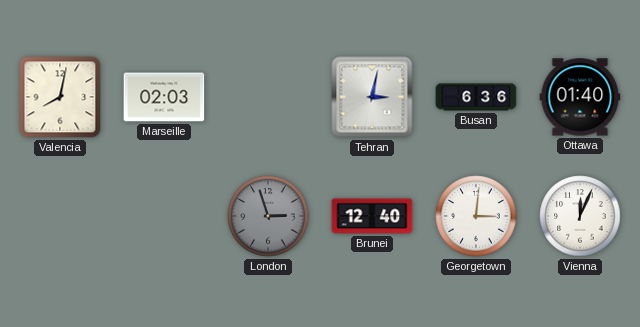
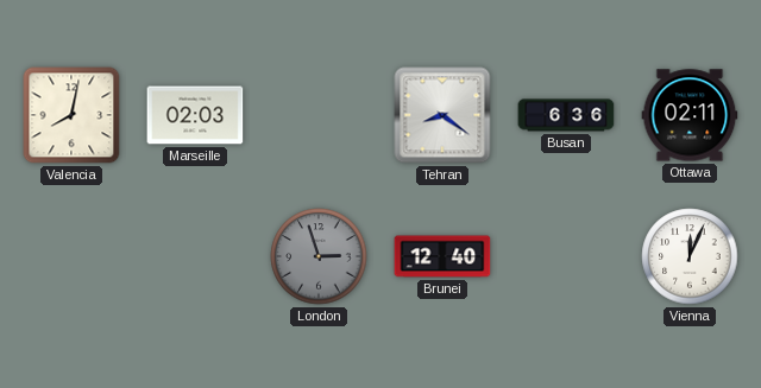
Tehran: 3:02 -> 8:21
Ottawa: 01:40 -> 02:11
Georgetown: 3:01 -> none
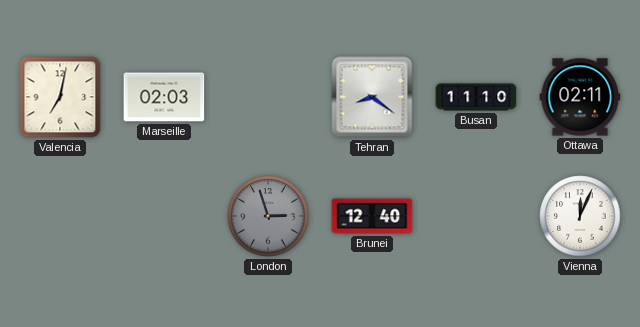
Valencia: 8:02 -> 7:02
Busan: 6:36 -> 11:10
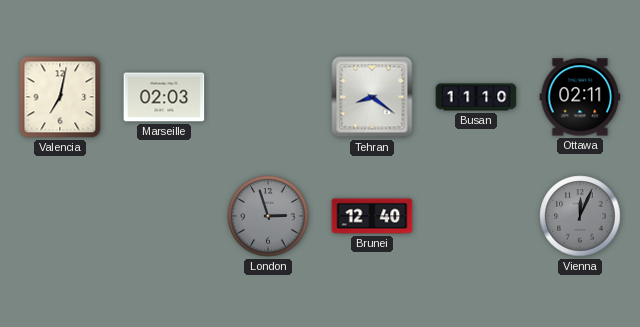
Vienna dial: white -> grey
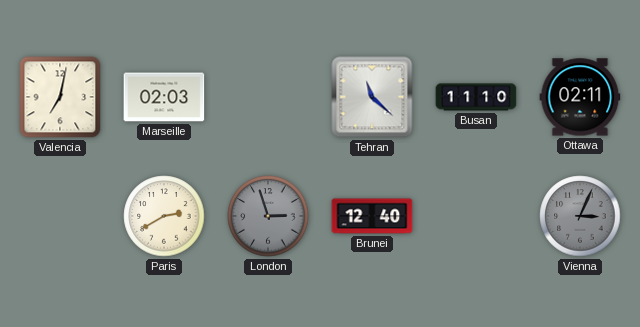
Tehran: 8:21 -> 11:22
Paris: none -> 2:40
Vienna: 12:04 -> 3:04
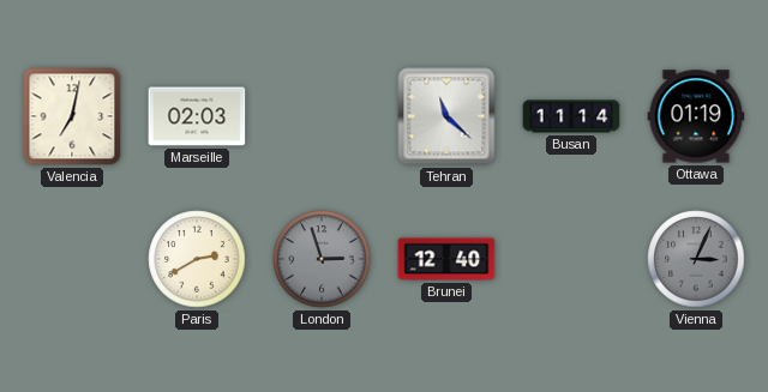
Busan: 11:10 -> 11:14
Ottawa: 02:11 -> 01:19
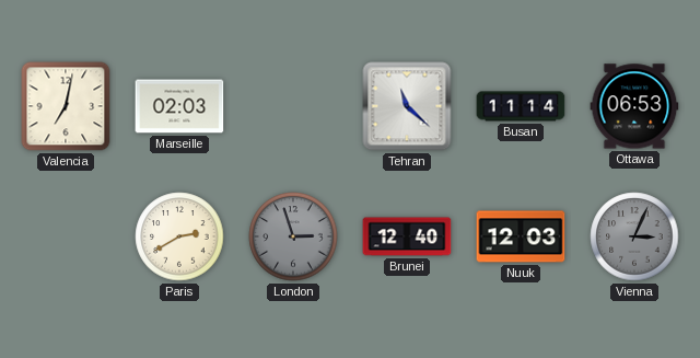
Ottawa: 01:19 -> 06:53
Nuuk: none -> 12:03
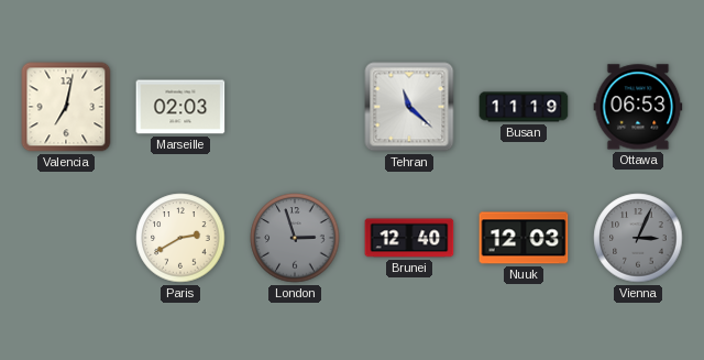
Busan: 11:14 -> 11:19
